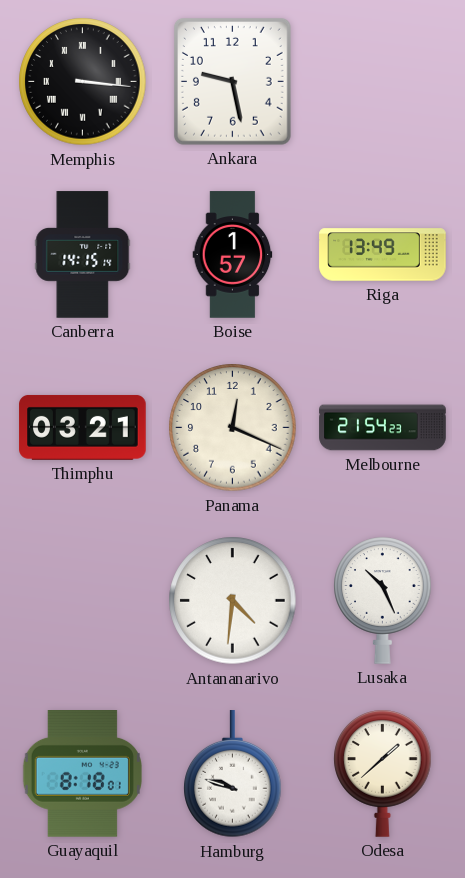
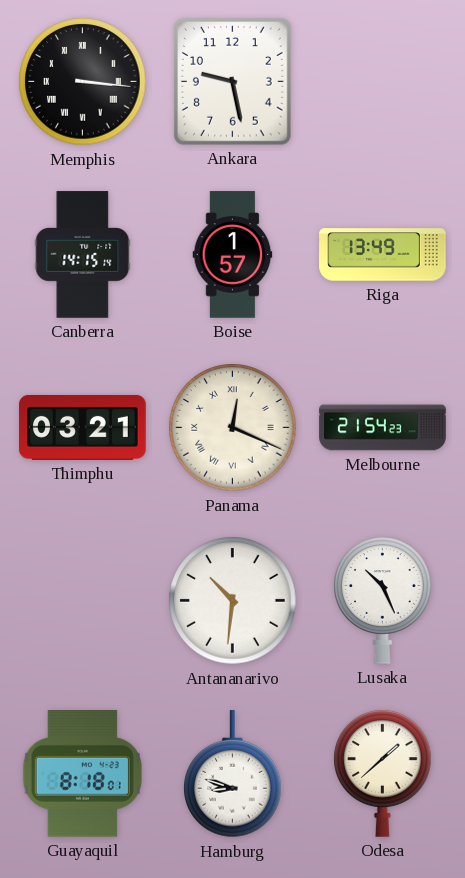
Panama numerals: Arabic -> Roman
Antananarivo: 4:31 -> 10:31
Hamburg: 9:48 -> 8:48
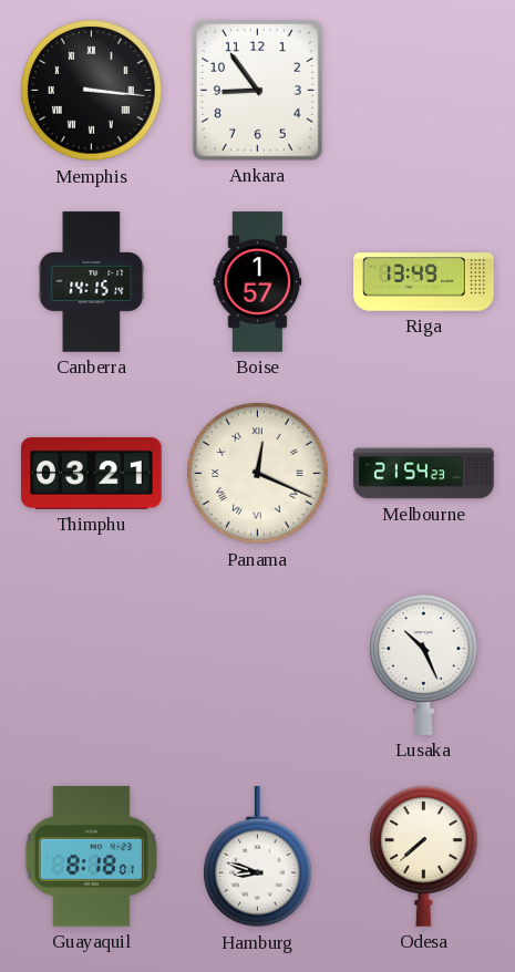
Ankara: 9:28 -> 8:54
Antananarivo: 10:31 -> none
Odesa: 1:38 -> 7:38
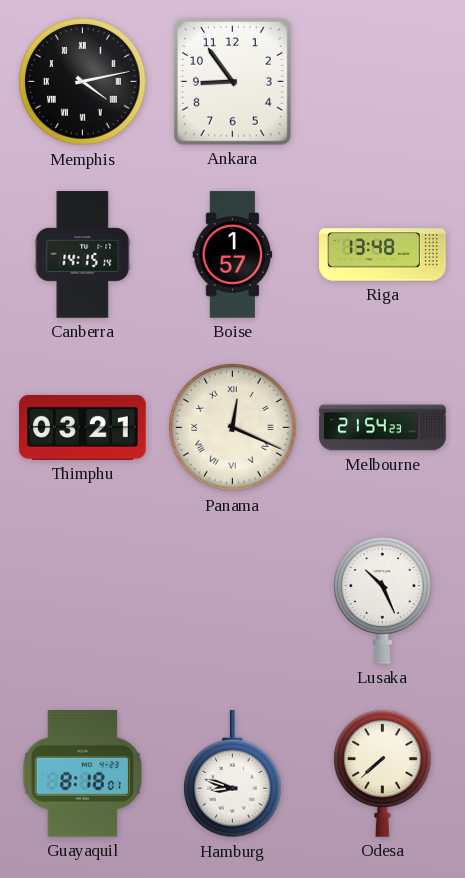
Memphis: 3:16 -> 4:13
Riga: 13:49 -> 13:48
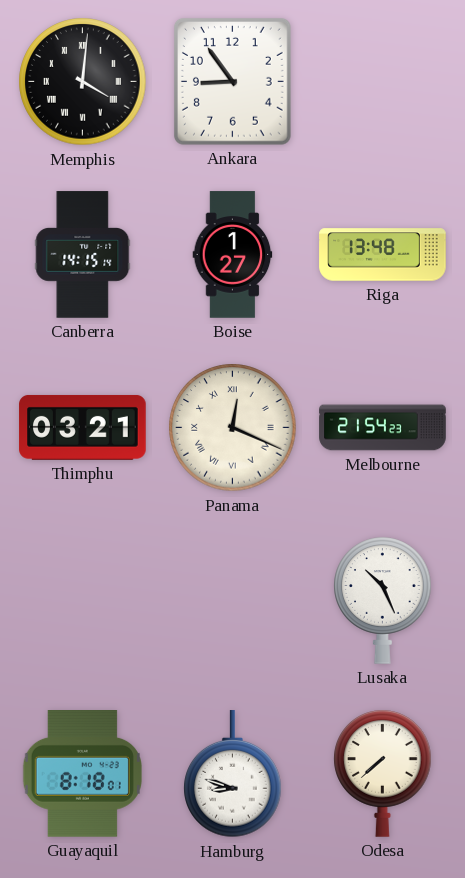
Memphis: 4:13 -> 4:01
Boise: 1:57 -> 1:27
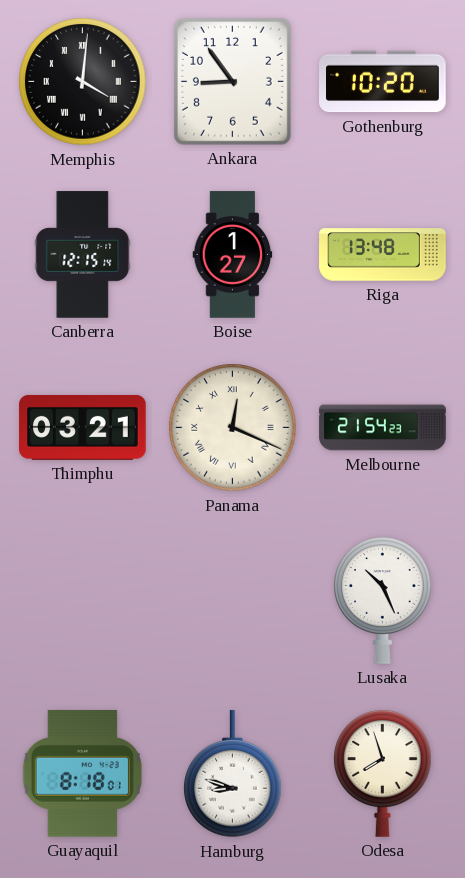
Gothenburg: none -> 10:20
Canberra: 14:15 -> 12:15
Odesa: 7:38 -> 7:57
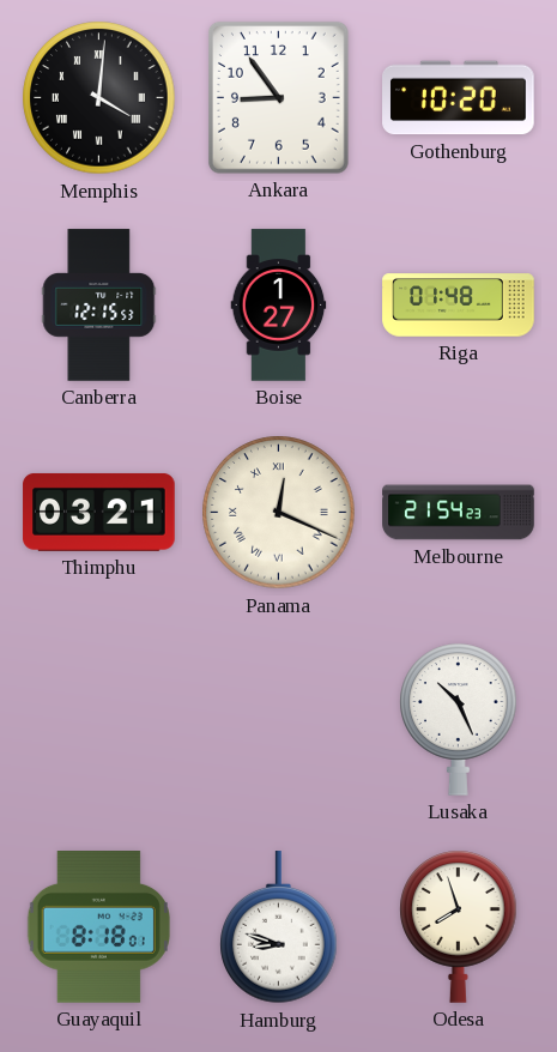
Canberra: 12:15:14 -> 12:15:53
Riga: 13:48 -> 01:48
